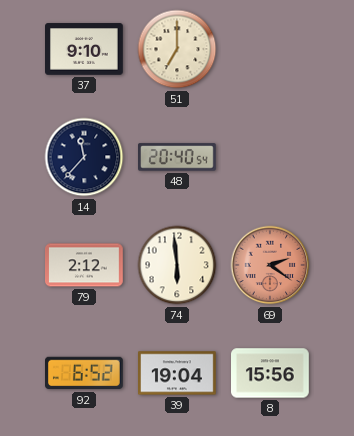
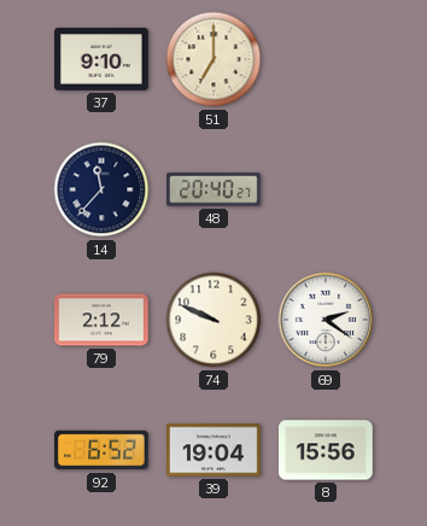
48: 20:40:54 -> 20:40:27
74: 5:59 -> 9:49
69 dial: salmon -> white
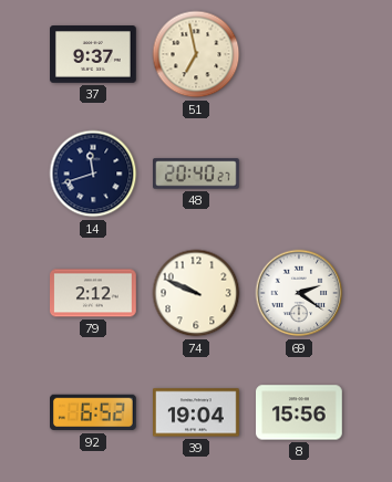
37: 9:10 -> 9:37
51: 7:00 -> 6:58
14: 11:37 -> 11:42
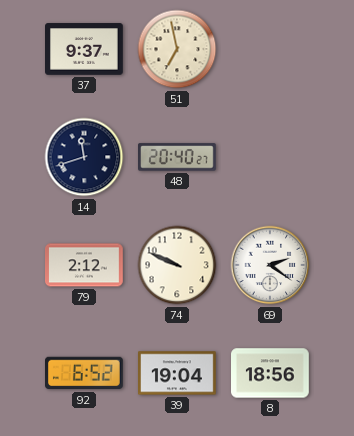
8: 15:56 -> 18:56
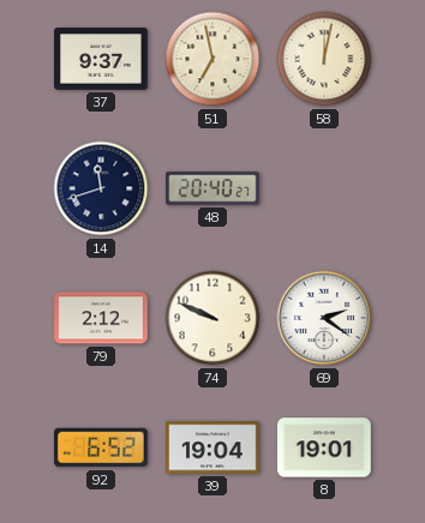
58: none -> 12:02
8: 18:56 -> 19:01
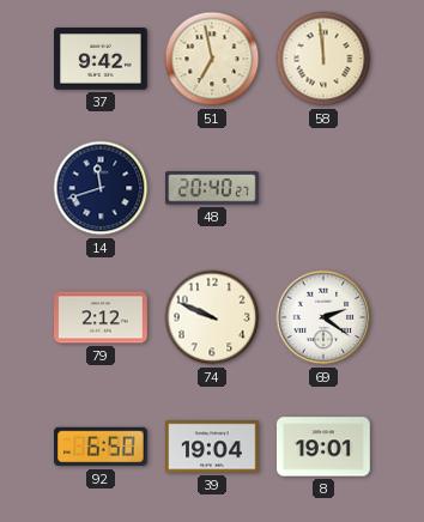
37: 9:37 -> 9:42
58: 12:02 -> 11:59
92: 6:52 -> 6:50
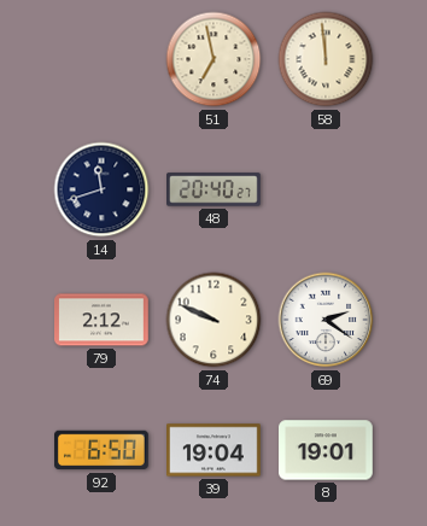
37: 9:42 -> none
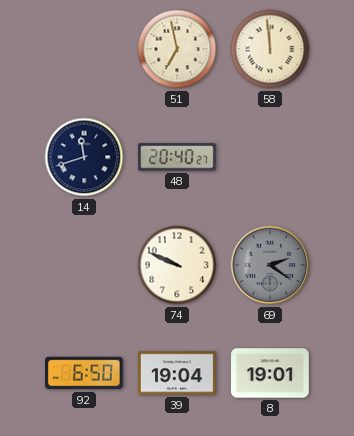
79: 2:12 -> none
69 dial: white -> grey
